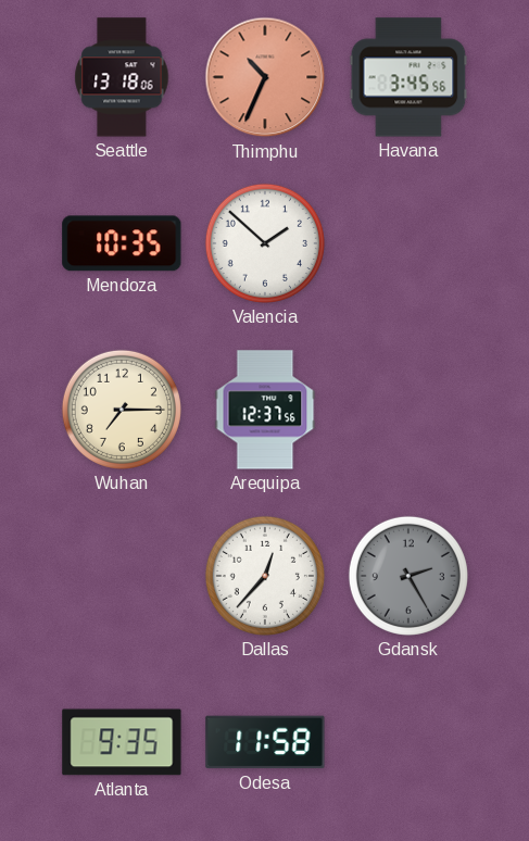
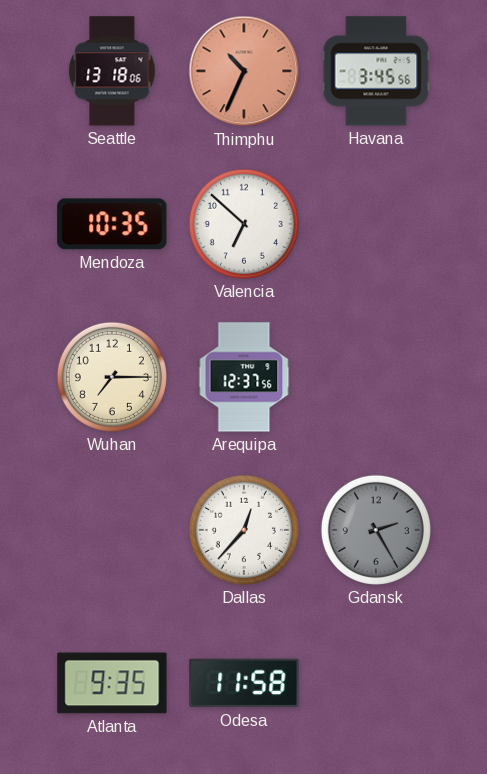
Valencia: 1:52 -> 6:52
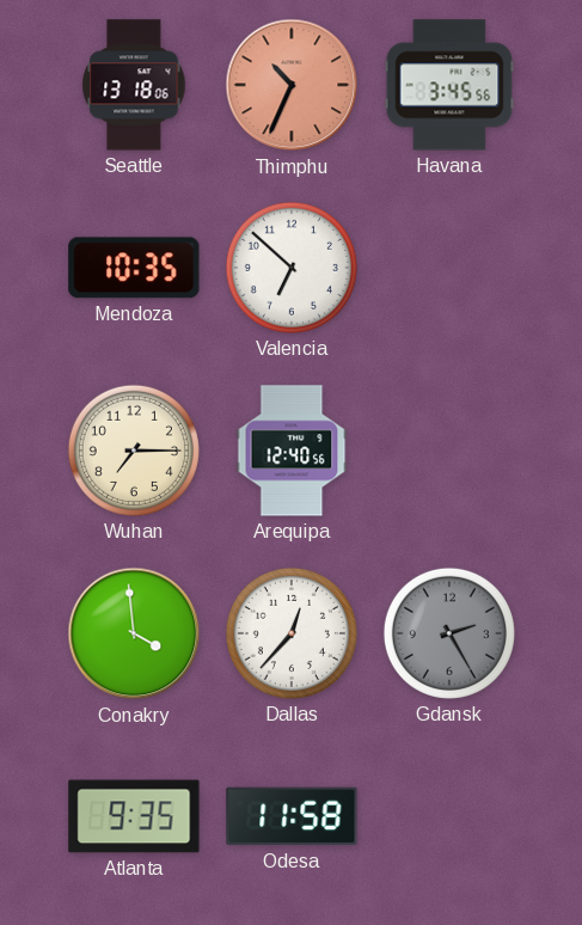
Arequipa: 12:37 -> 12:40
Conakry: none -> 3:59
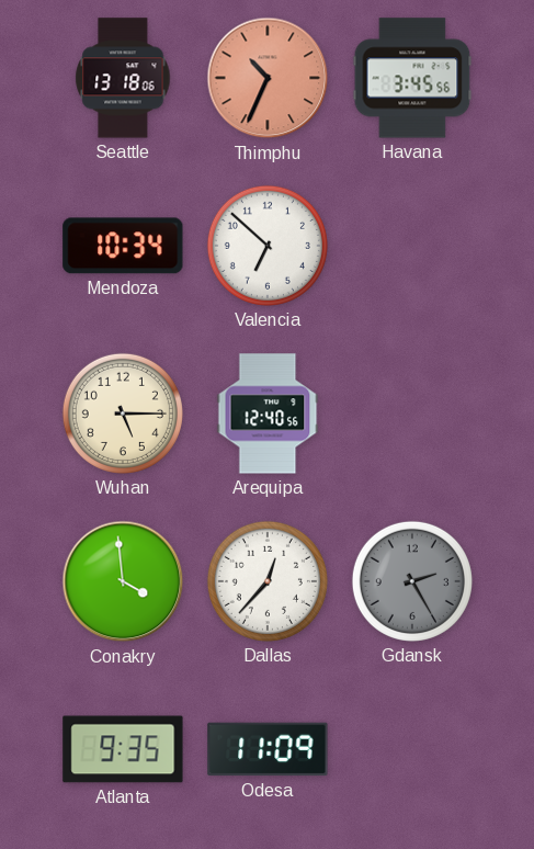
Mendoza: 10:35 -> 10:34
Wuhan: 7:15 -> 5:15
Odesa: 11:58 -> 11:09
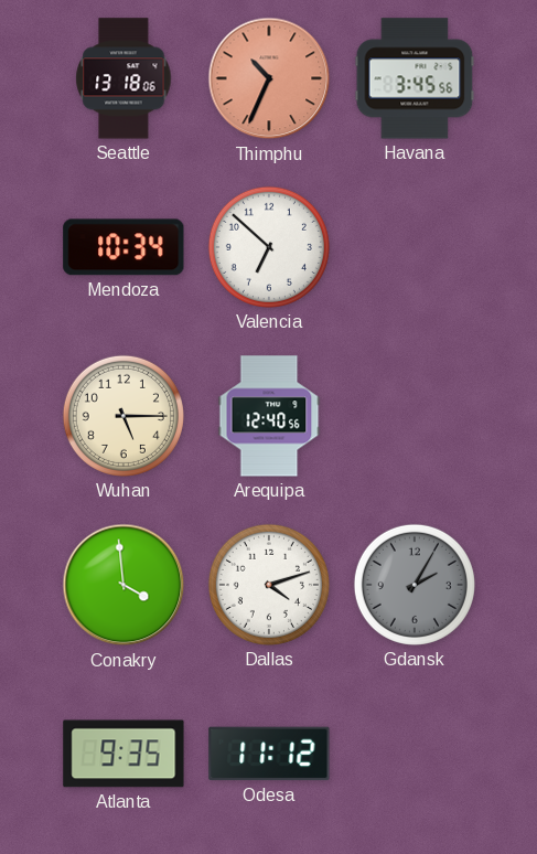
Dallas: 12:37 -> 4:12
Gdansk: 2:25 -> 2:05
Odesa: 11:09 -> 11:12
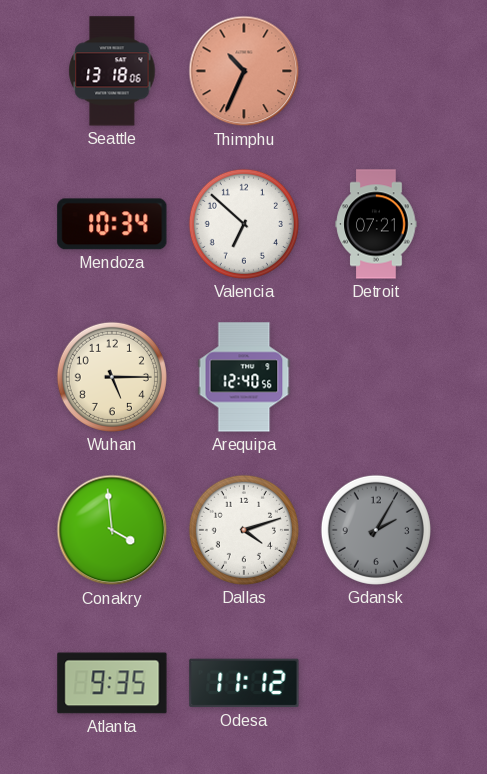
Havana: 3:45 -> none
Detroit: none -> 07:21
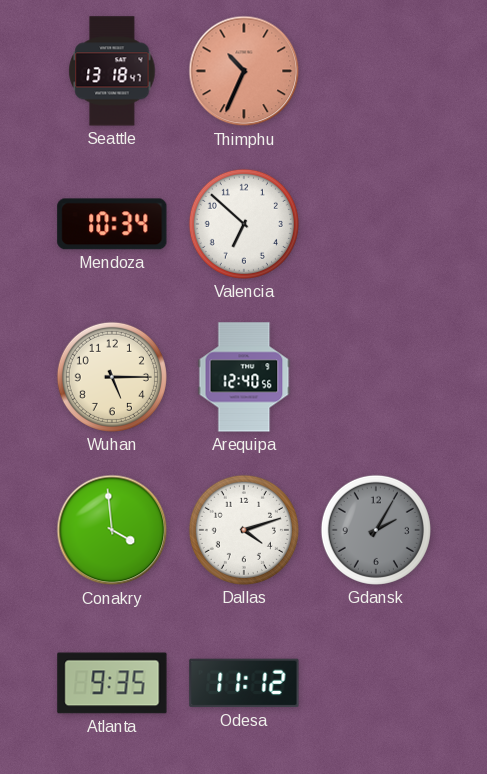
Seattle: 13:18:06 -> 13:18:47
Detroit: 07:21 -> none
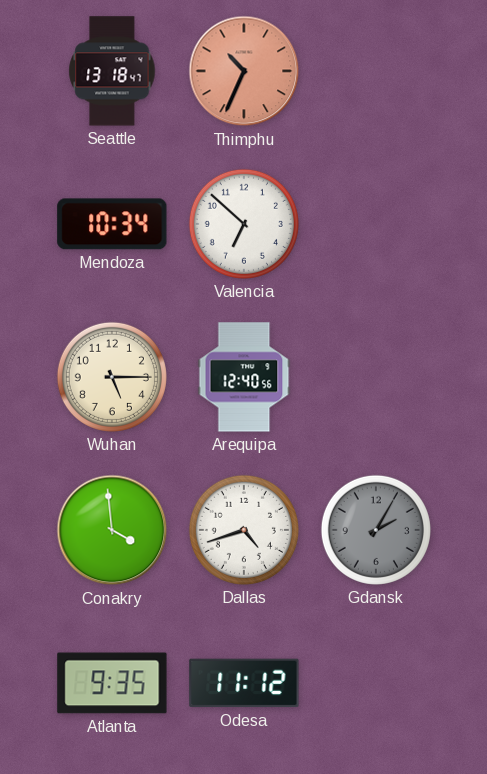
Dallas: 4:12 -> 4:42
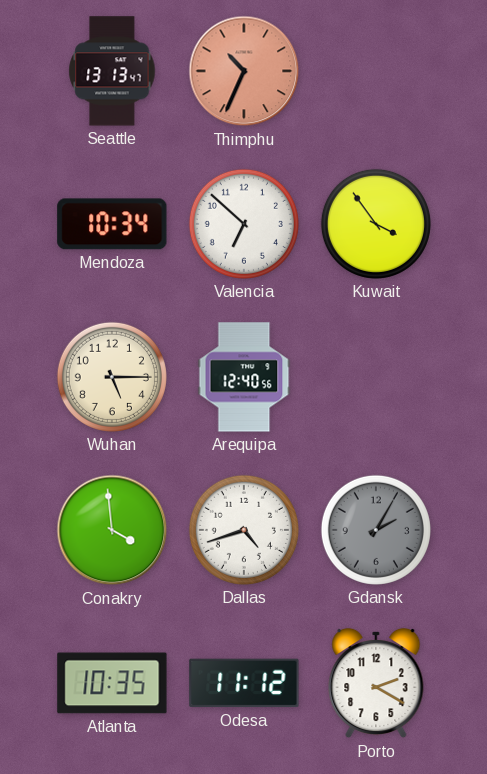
Seattle: 13:18 -> 13:13
Kuwait: none -> 3:54
Atlanta: 9:35 -> 10:35
Porto: none -> 2:20
